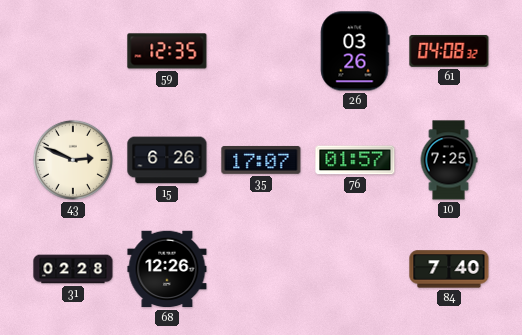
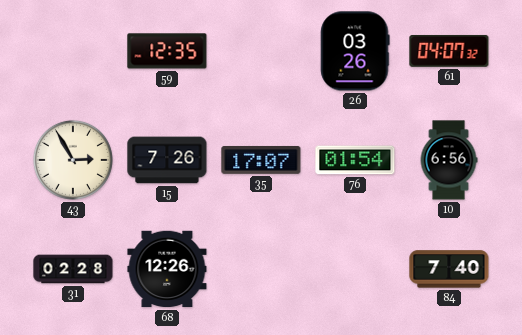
61: 04:08 -> 04:07
43: 2:49 -> 2:55
15: 6:26 -> 7:26
76: 01:57 -> 01:54
10: 7:25 -> 6:56
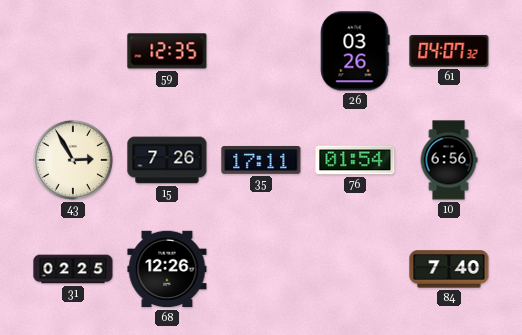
35: 17:07 -> 17:11
31: 02:28 -> 02:25
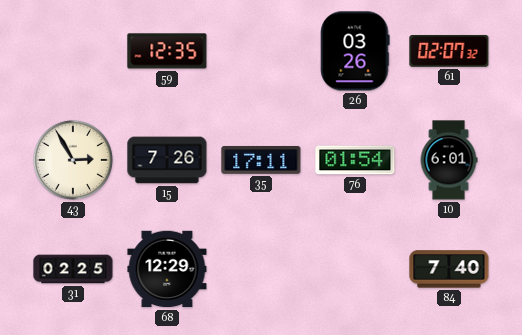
61: 04:07 -> 02:07
10: 6:56 -> 6:01
68: 12:26 -> 12:29
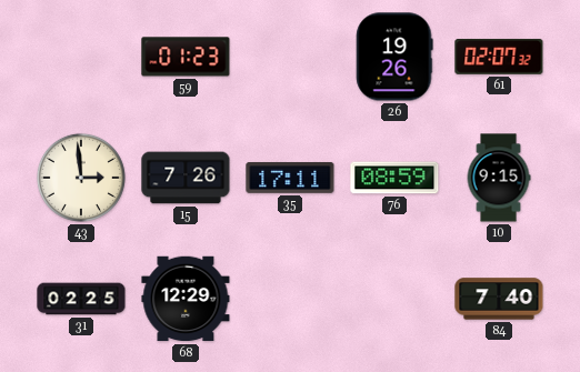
59: 12:35 -> 01:23
26: 03:26 -> 19:26
43: 2:55 -> 2:59
76: 01:54 -> 08:59
10: 6:01 -> 9:15
